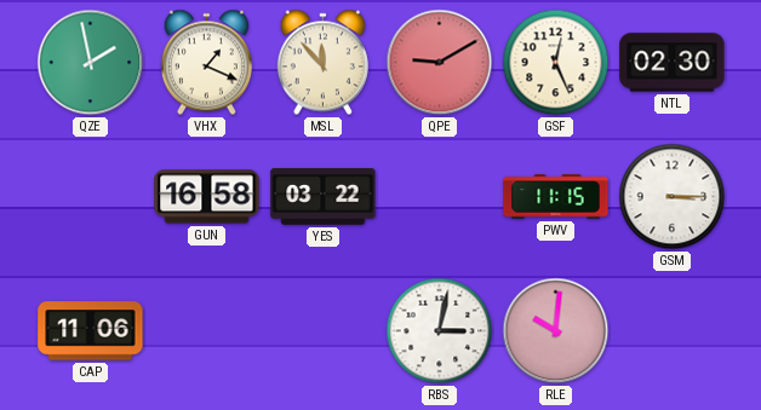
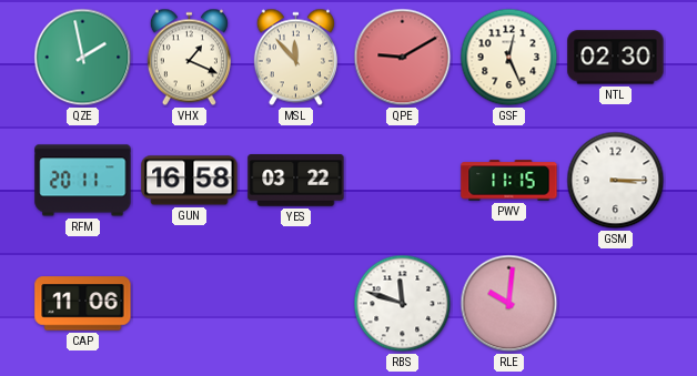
RFM: none -> 20:11
RBS: 3:02 -> 11:48
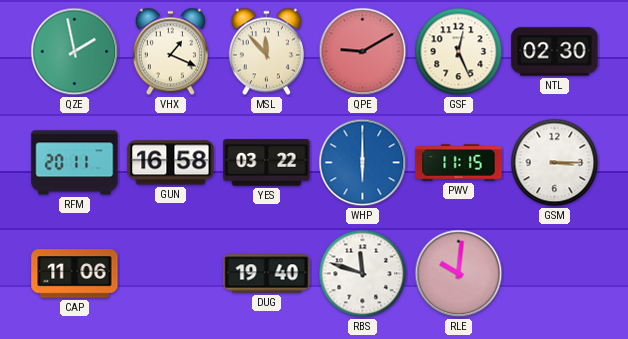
WHP: none -> 6:00
DUG: none -> 19:40
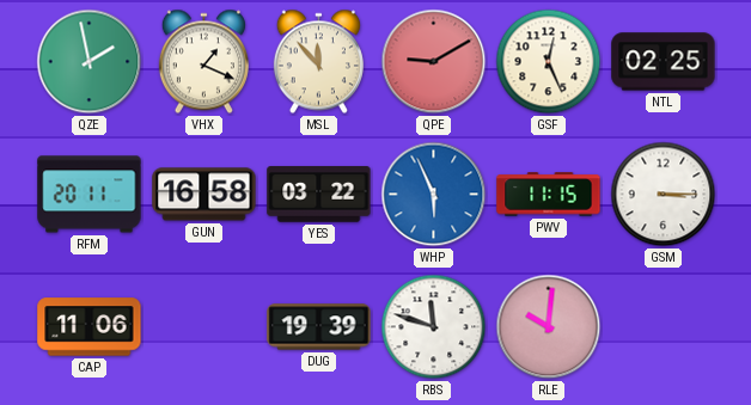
NTL: 02:30 -> 02:25
WHP: 6:00 -> 5:56
DUG: 19:40 -> 19:39
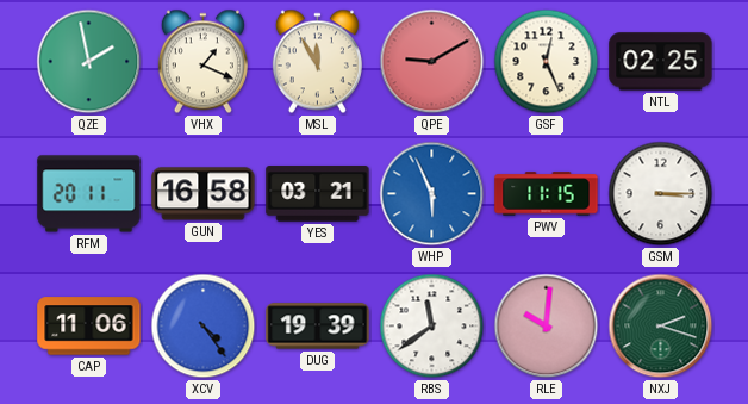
MSL: 11:53 -> 11:55
YES: 03:22 -> 03:21
XCV: none -> 4:24
RBS: 11:48 -> 11:39
NXJ: none -> 2:18
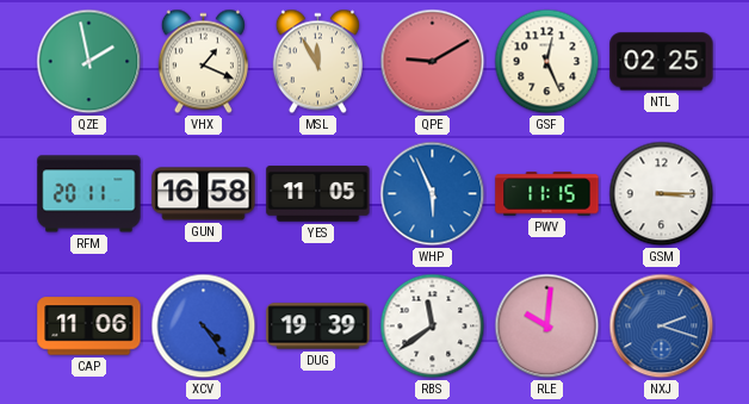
YES: 03:21 -> 11:05
NXJ dial: green -> blue
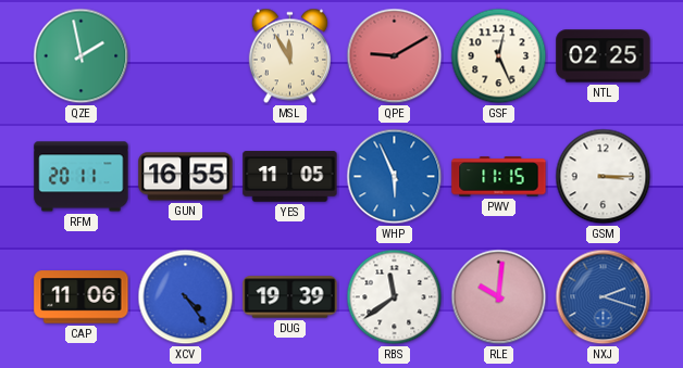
VHX: 1:19 -> none
GUN: 16:58 -> 16:55
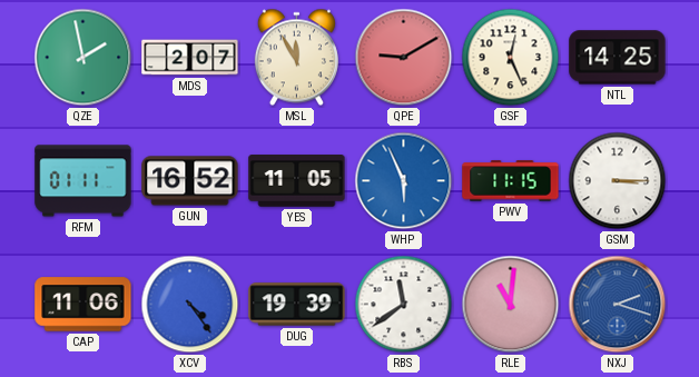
MDS: none -> 2:07
NTL: 02:25 -> 14:25
RFM: 20:11 -> 01:11
GUN: 16:55 -> 16:52
RLE: 10:01 -> 11:01
